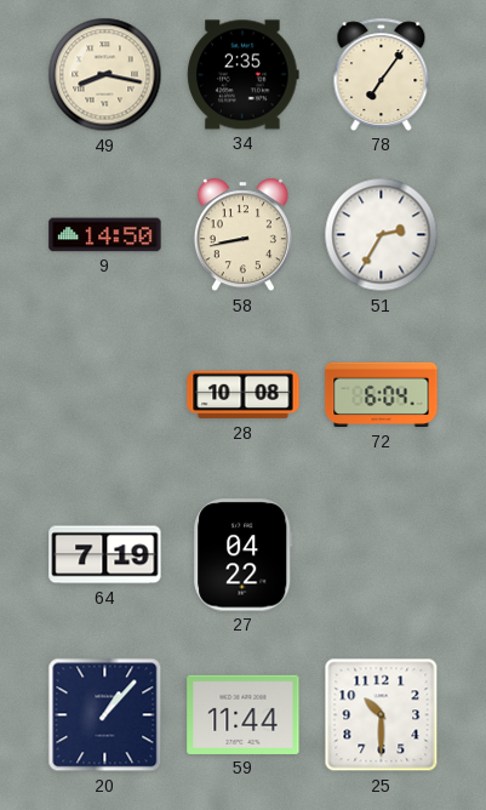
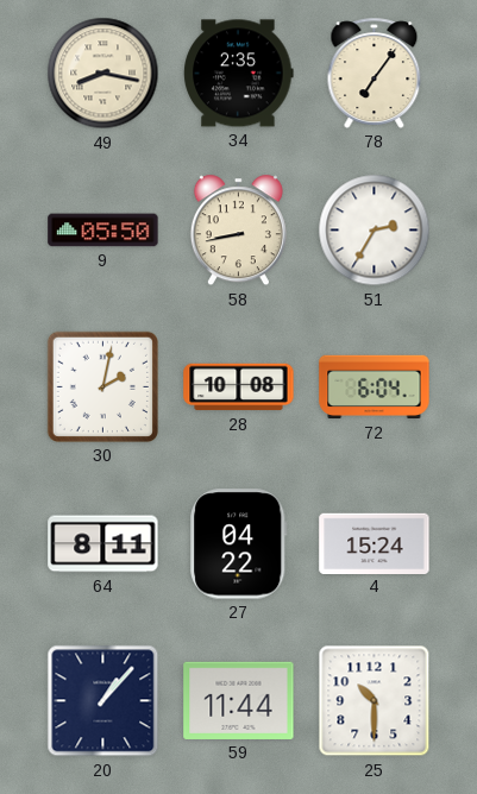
9: 14:50 -> 05:50
30: none -> 2:02
64: 7:19 -> 8:11
4: none -> 15:24
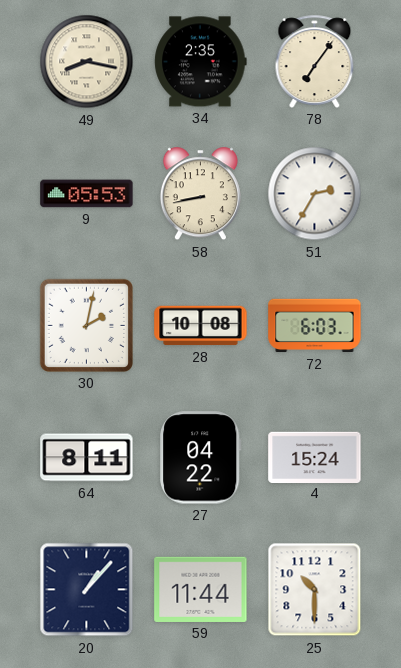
9: 05:50 -> 05:53
72: 6:04 -> 6:03
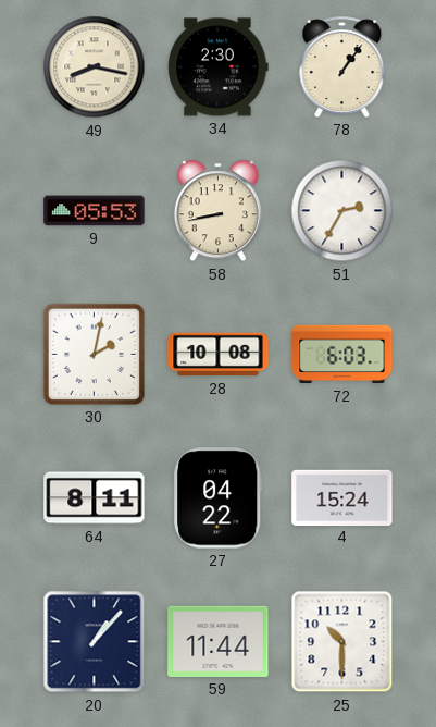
34: 2:35 -> 2:30
78: 7:06 -> 1:06
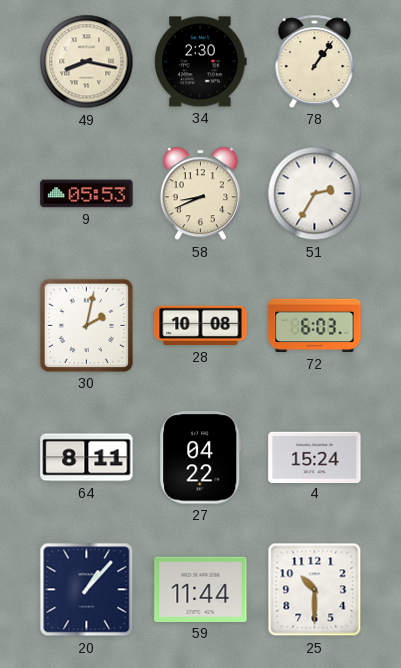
58: 8:43 -> 8:41
